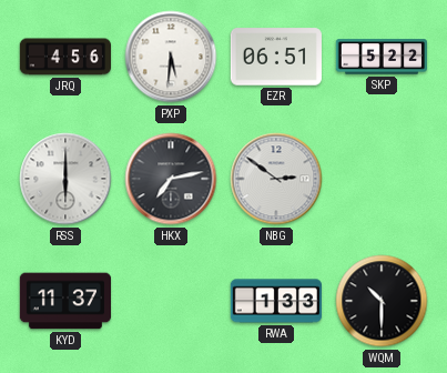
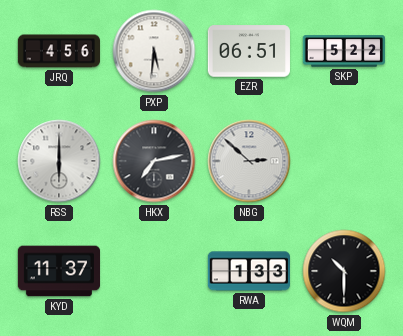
NBG: 2:51 -> 2:52
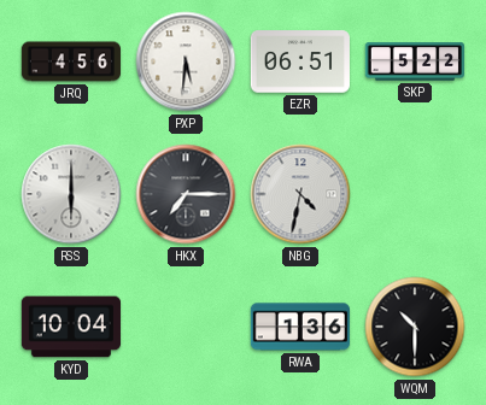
HKX: 7:13 -> 7:15
NBG: 2:52 -> 4:32
KYD: 11:37 -> 10:04
RWA: 1:33 -> 1:36
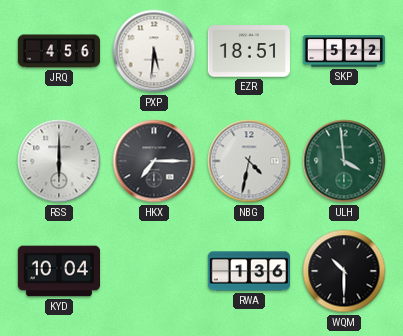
EZR: 06:51 -> 18:51
ULH: none -> 3:59
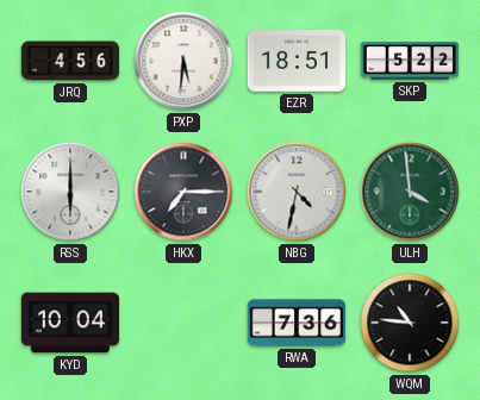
RWA: 1:36 -> 7:36
WQM: 10:30 -> 10:46
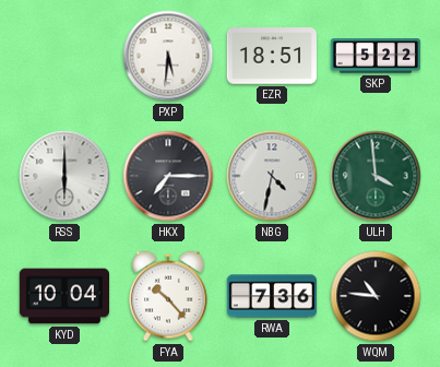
JRQ: 4:56 -> none
FYA: none -> 10:23
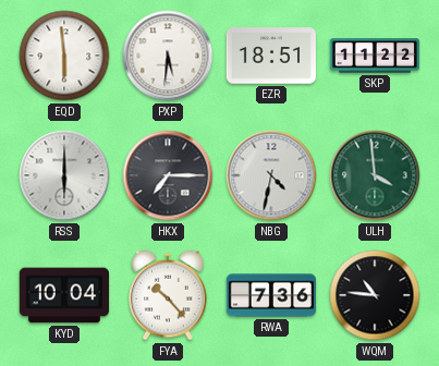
EQD: none -> 5:59
SKP: 5:22 -> 11:22
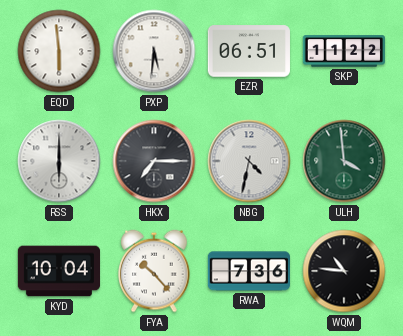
EZR: 18:51 -> 06:51
